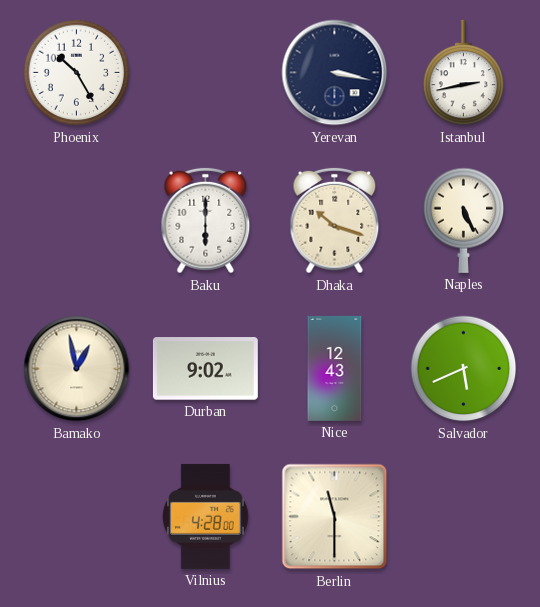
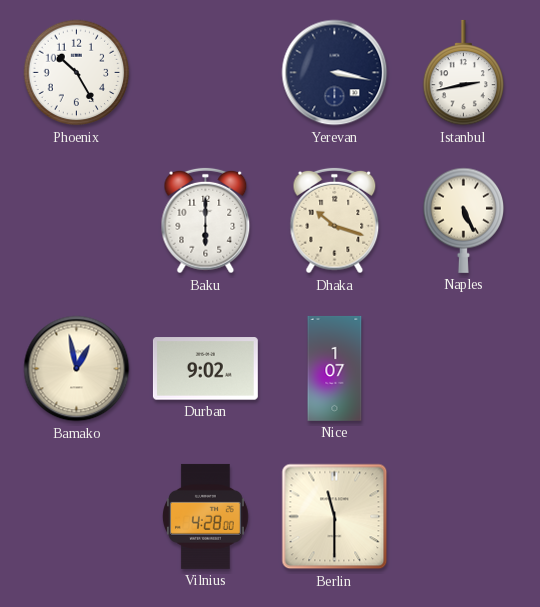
Nice: 12:43 -> 1:07
Salvador: 5:41 -> none
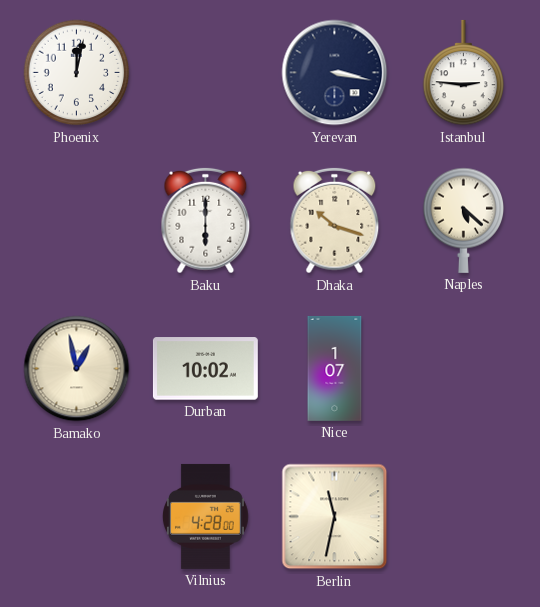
Phoenix: 10:25 -> 12:02
Istanbul: 2:43 -> 2:46
Naples: 5:26 -> 5:22
Durban: 9:02 -> 10:02
Berlin: 11:30 -> 11:32
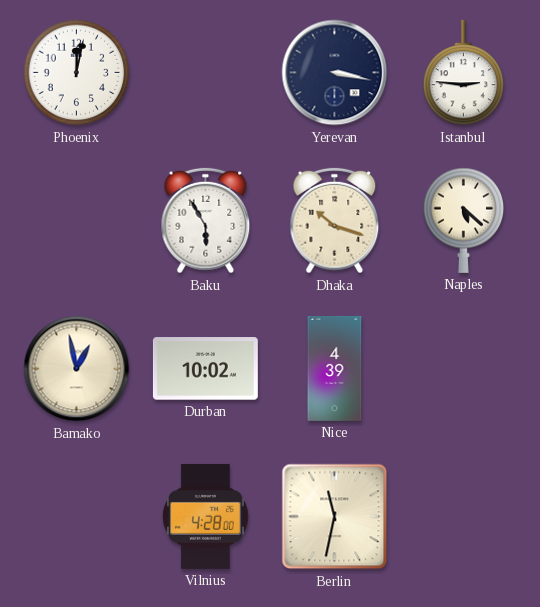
Baku: 6:00 -> 5:55
Nice: 1:07 -> 4:39
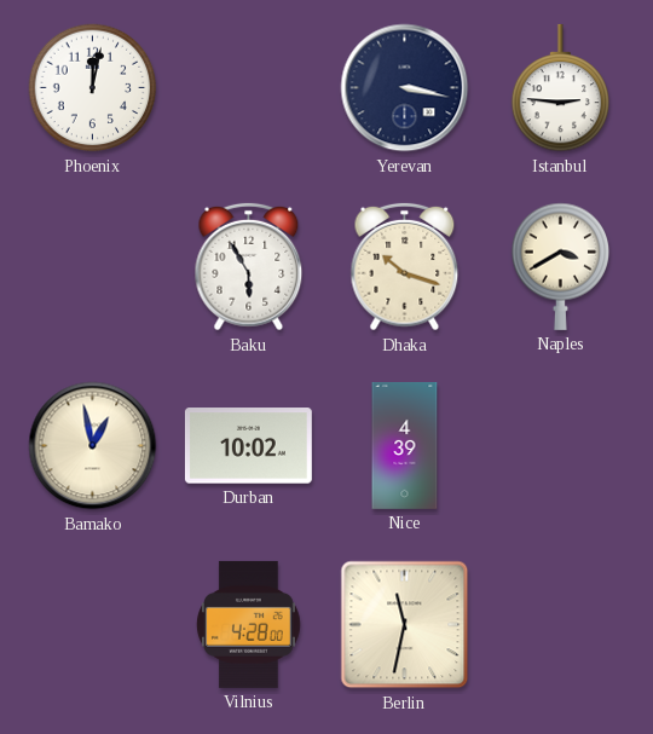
Naples: 5:22 -> 3:40
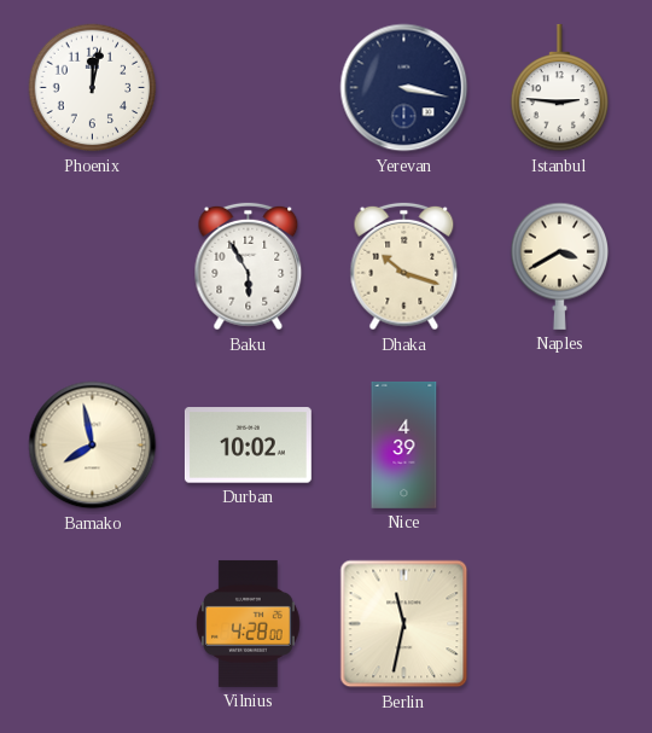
Bamako: 12:58 -> 7:58
